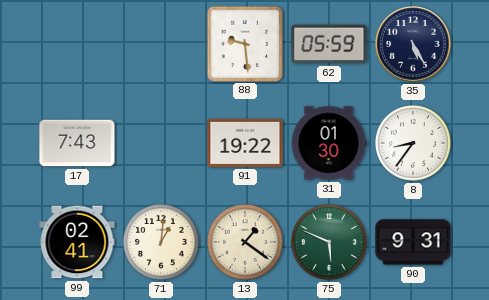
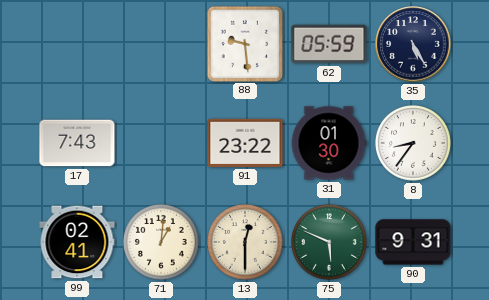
91: 19:22 -> 23:22
13: 1:21 -> 12:30
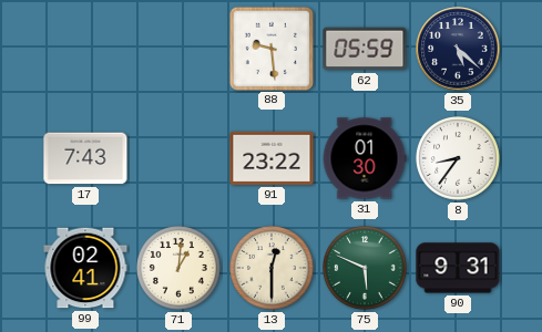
35: 5:25 -> 5:22
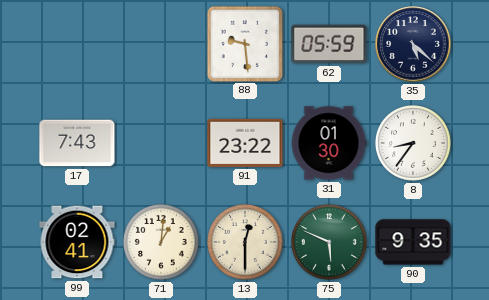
90: 9:31 -> 9:35
